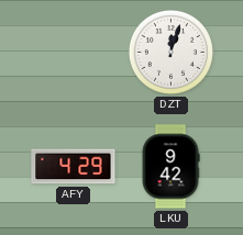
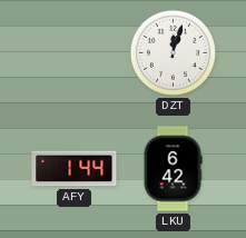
AFY: 4:29 -> 1:44
LKU: 9:42 -> 6:42
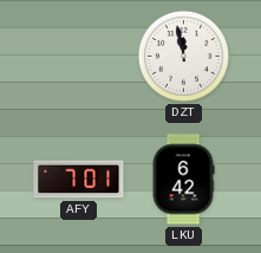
DZT: 12:03 -> 11:58
AFY: 1:44 -> 7:01
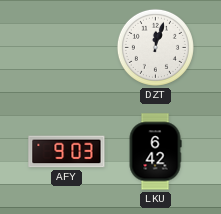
DZT: 11:58 -> 12:03
AFY: 7:01 -> 9:03
